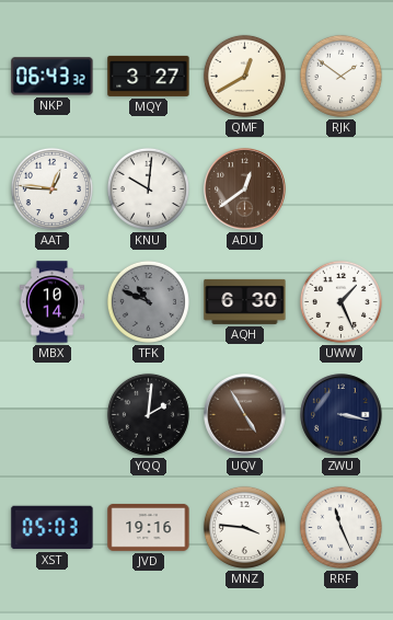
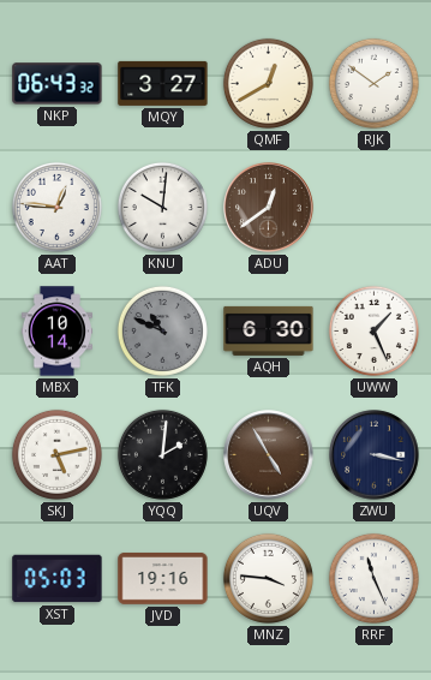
SKJ: none -> 5:13
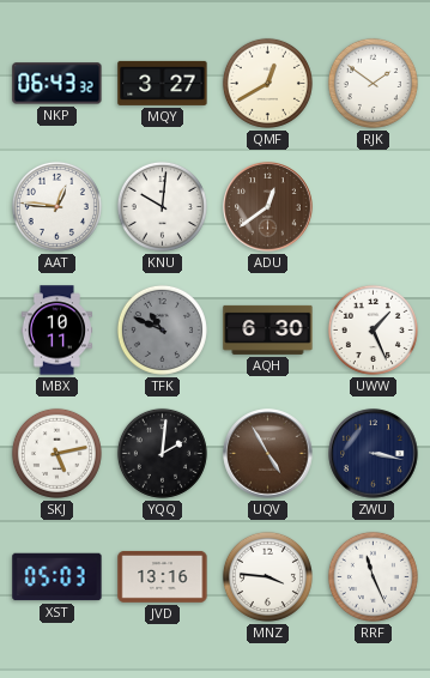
MBX: 10:14 -> 10:11
JVD: 19:16 -> 13:16
